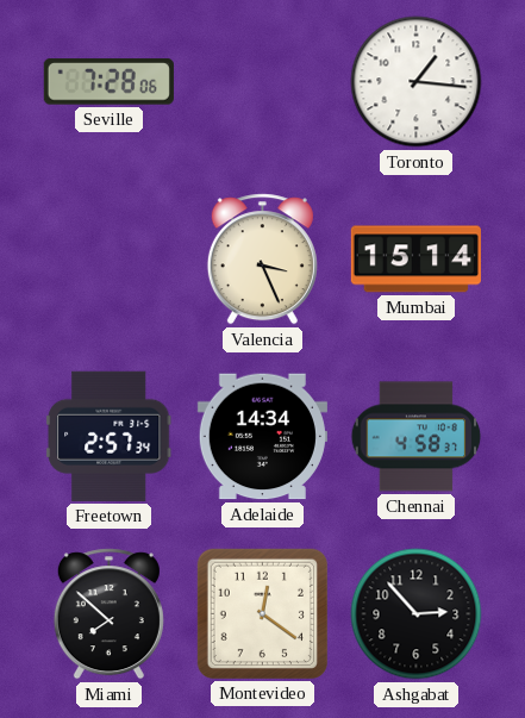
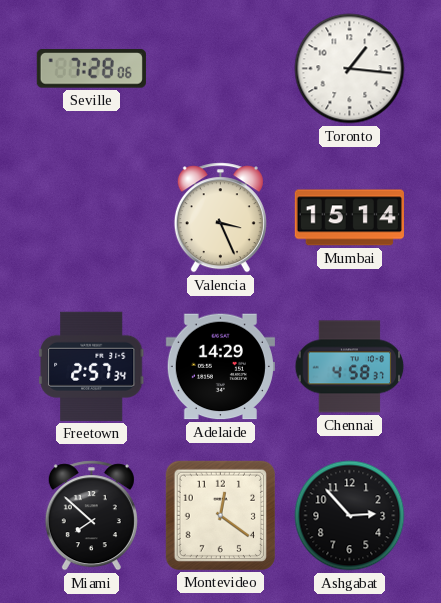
Adelaide: 14:34 -> 14:29
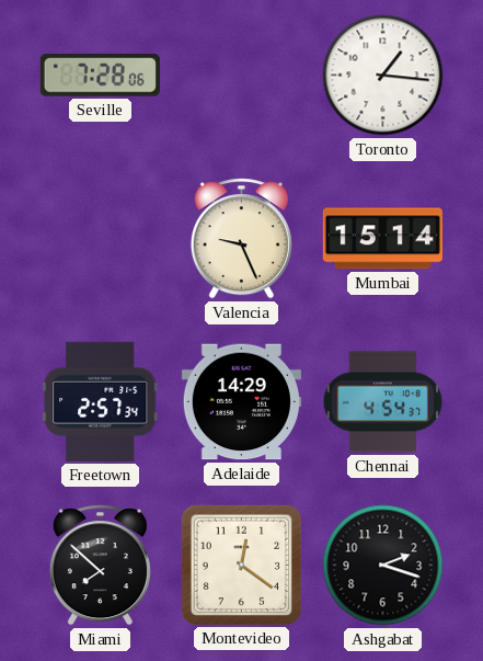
Valencia: 3:26 -> 9:26
Chennai: 4:58 -> 4:54
Ashgabat: 2:53 -> 2:18
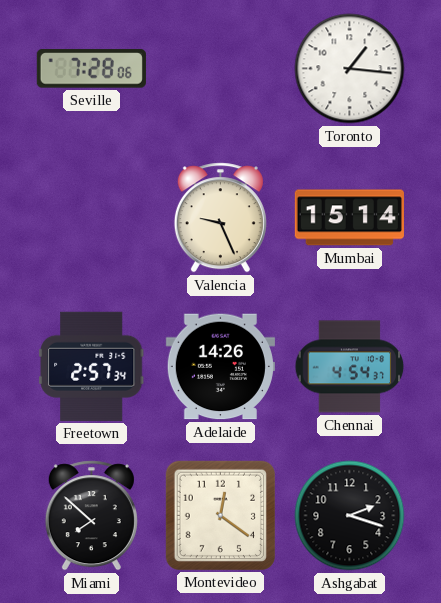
Adelaide: 14:29 -> 14:26
